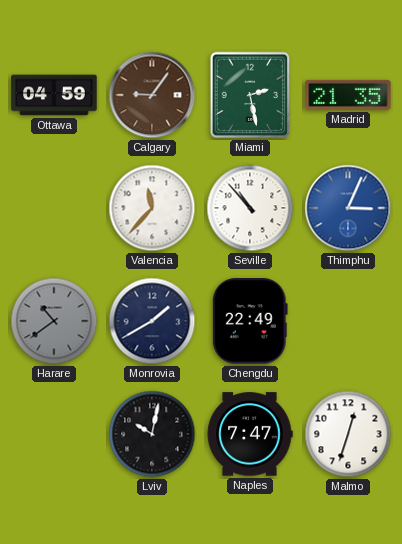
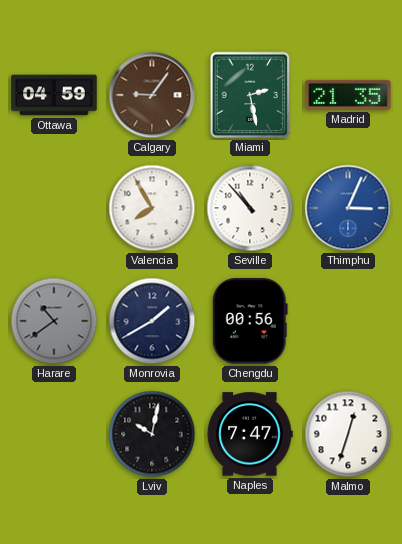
Valencia: 11:37 -> 7:55
Chengdu: 22:49 -> 00:56
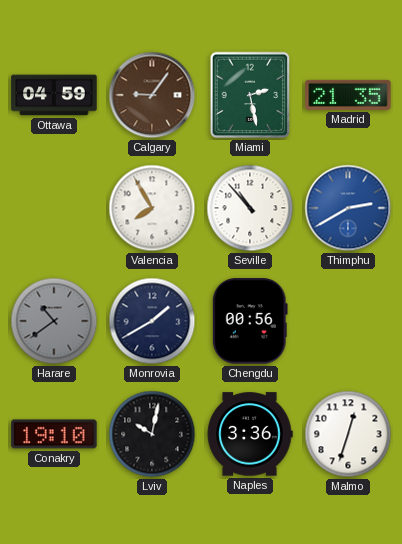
Thimphu: 3:04 -> 2:40
Conakry: none -> 19:10
Naples: 7:47 -> 3:36
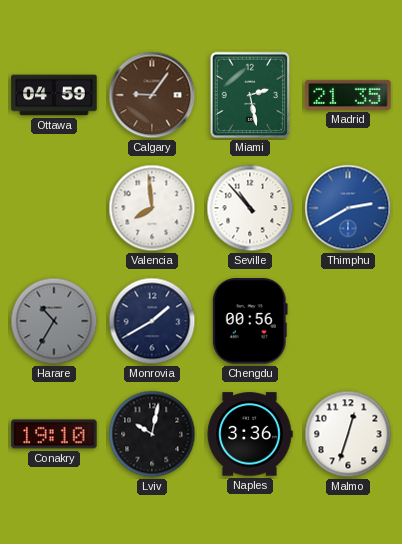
Valencia: 7:55 -> 7:59
Harare: 10:39 -> 10:35
